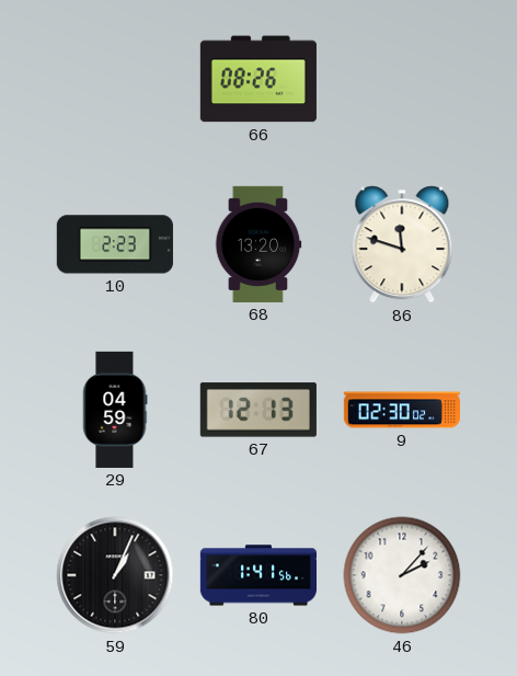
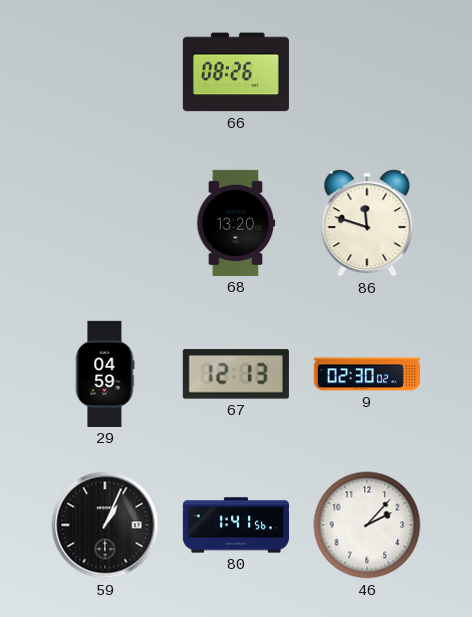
10: 2:23 -> none
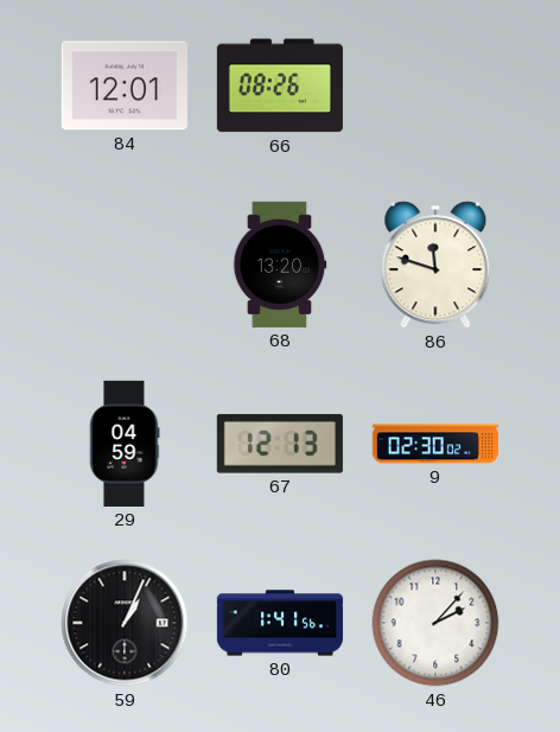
84: none -> 12:01
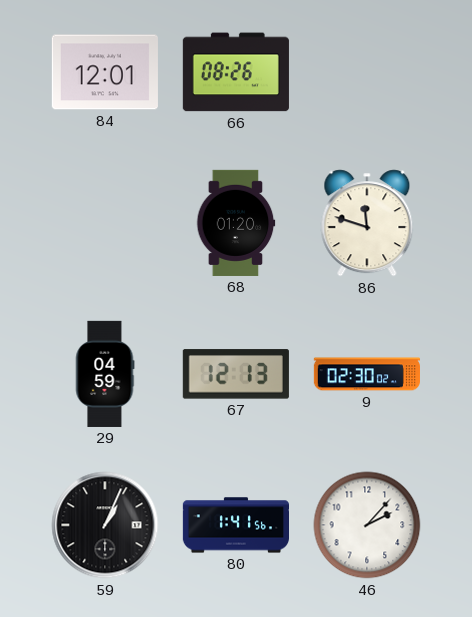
68: 13:20 -> 01:20
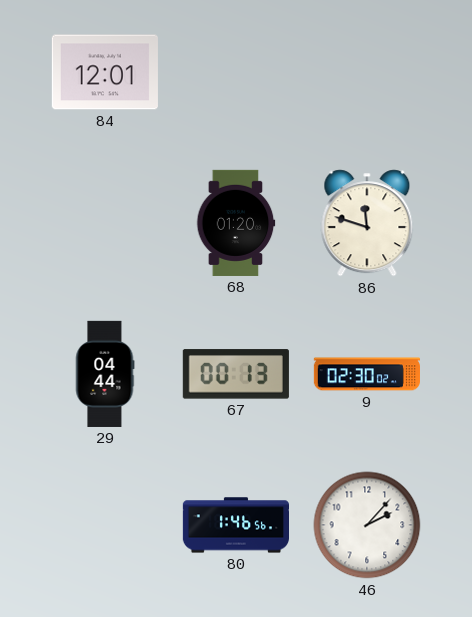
66: 08:26 -> none
29: 04:59 -> 04:44
67: 12:13 -> 00:13
59: 1:04 -> none
80: 1:41 -> 1:46
